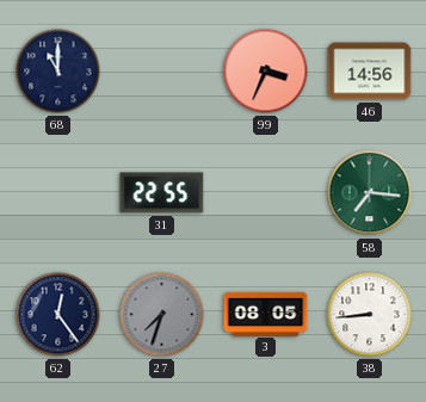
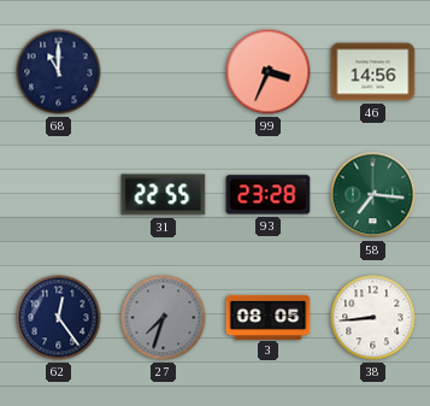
93: none -> 23:28
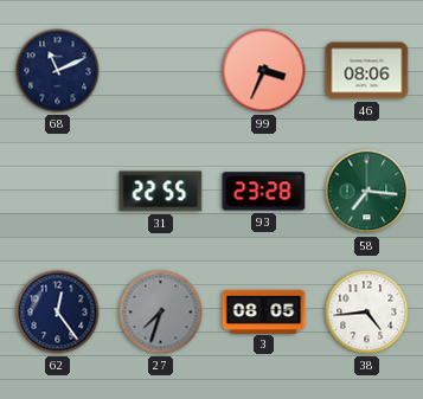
68: 11:00 -> 11:11
46: 14:56 -> 08:06
38: 8:44 -> 4:44
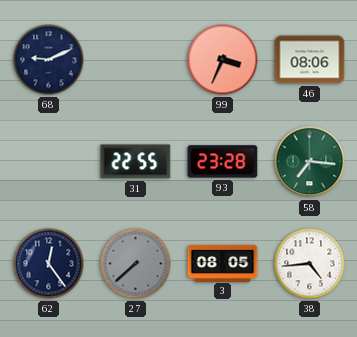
68: 11:11 -> 9:11
27: 7:33 -> 7:38
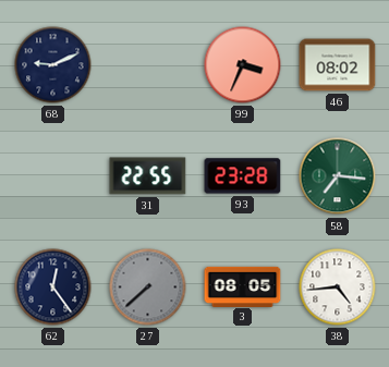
46: 08:06 -> 08:02
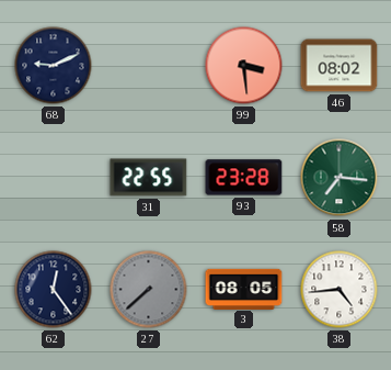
99: 3:34 -> 3:29
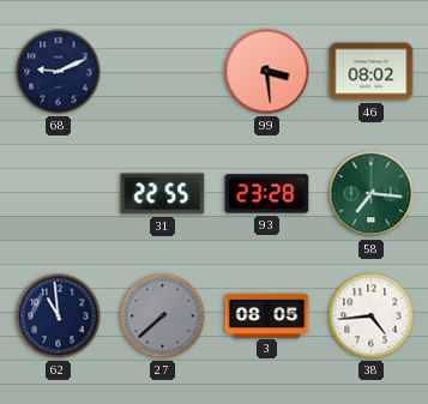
62: 12:24 -> 10:59
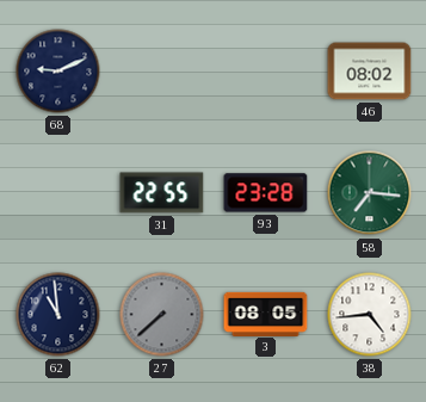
99: 3:29 -> none
